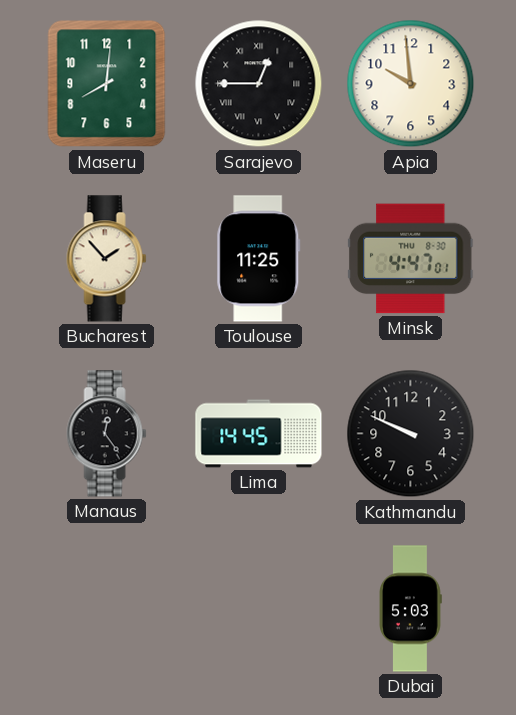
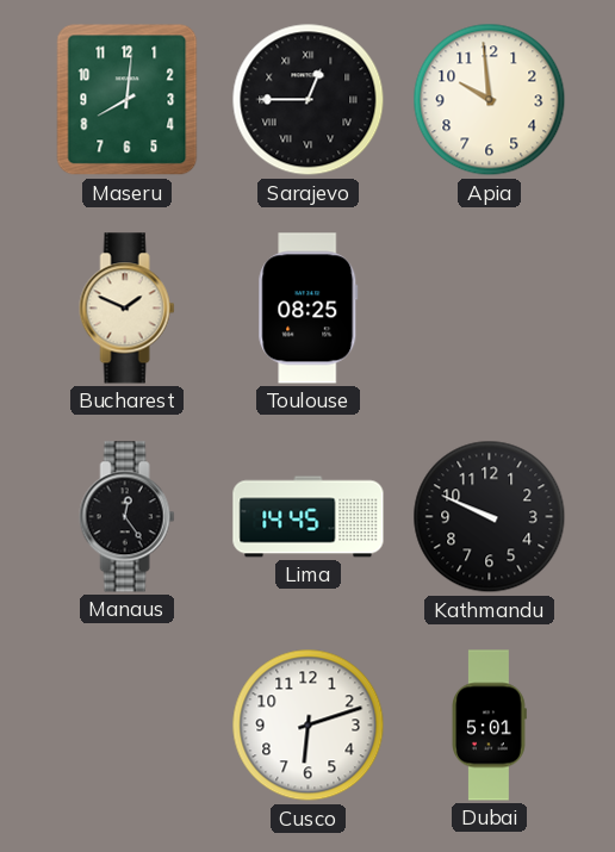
Bucharest: 1:53 -> 1:49
Toulouse: 11:25 -> 08:25
Minsk: 4:47 -> none
Cusco: none -> 6:12
Dubai: 5:03 -> 5:01
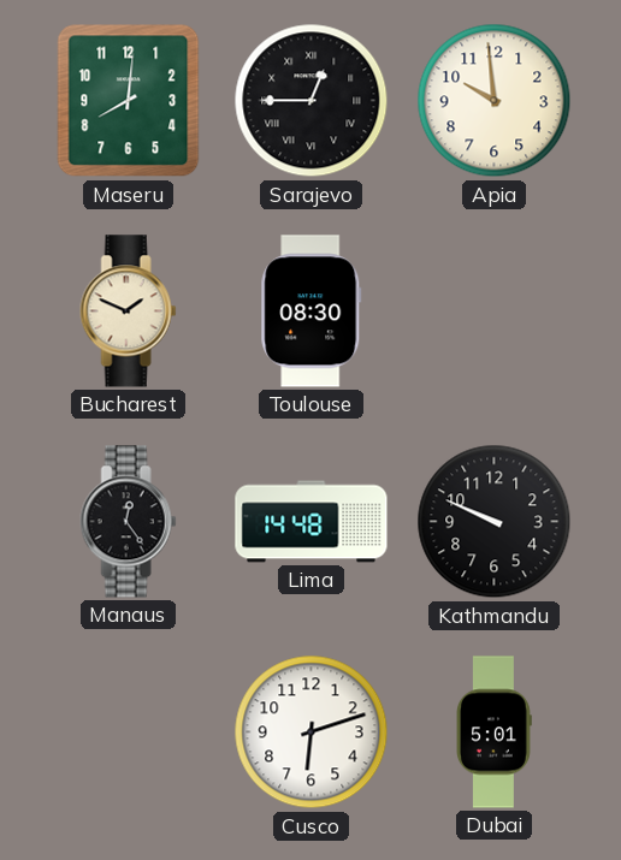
Toulouse: 08:25 -> 08:30
Lima: 14:45 -> 14:48
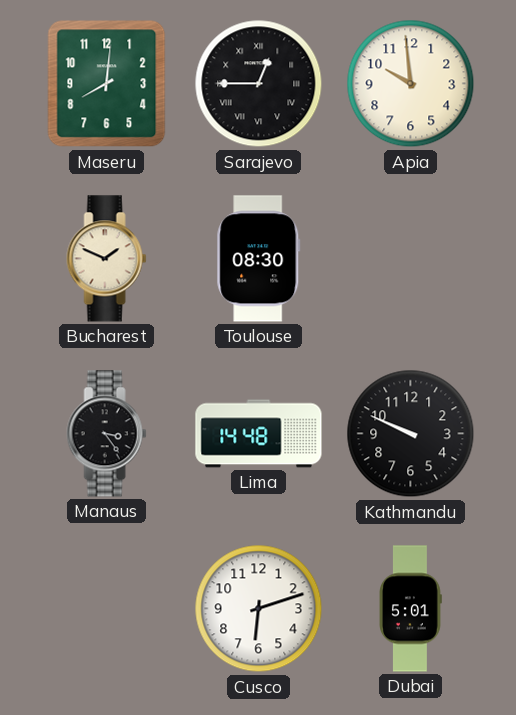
Manaus: 12:24 -> 3:24
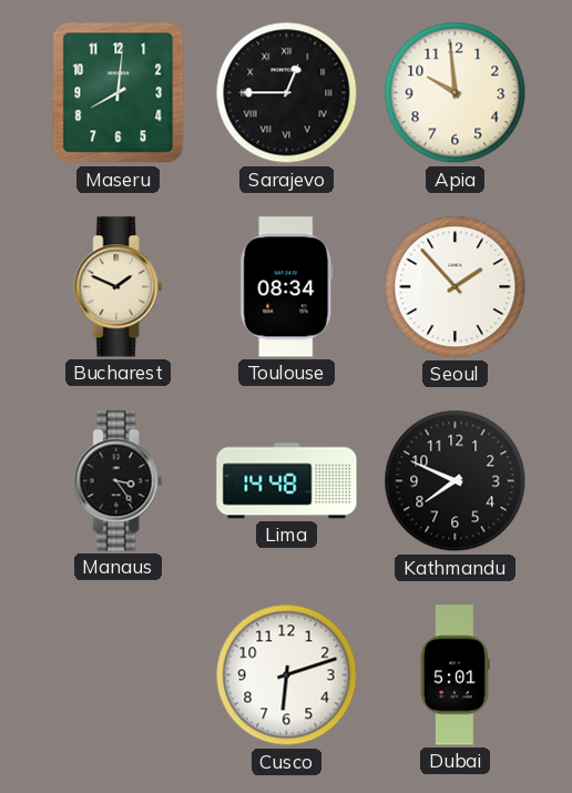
Toulouse: 08:30 -> 08:34
Seoul: none -> 1:53
Kathmandu: 9:49 -> 7:49
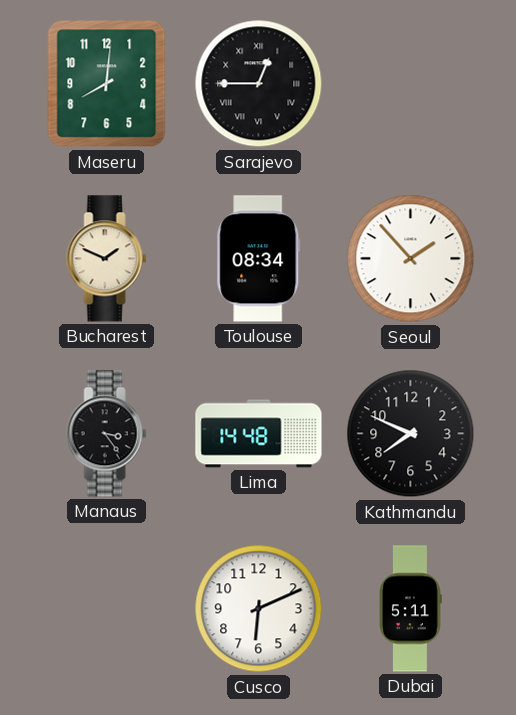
Apia: 9:59 -> none
Cusco: 6:12 -> 6:11
Dubai: 5:01 -> 5:11
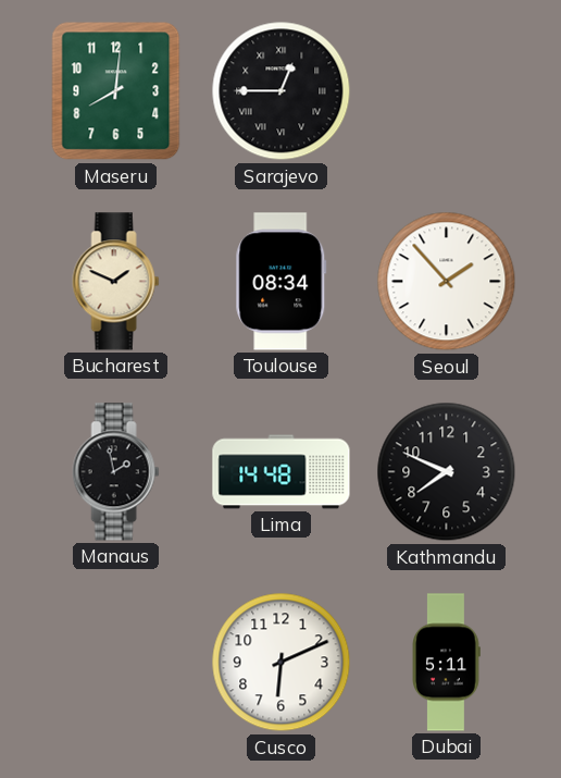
Manaus: 3:24 -> 1:58
